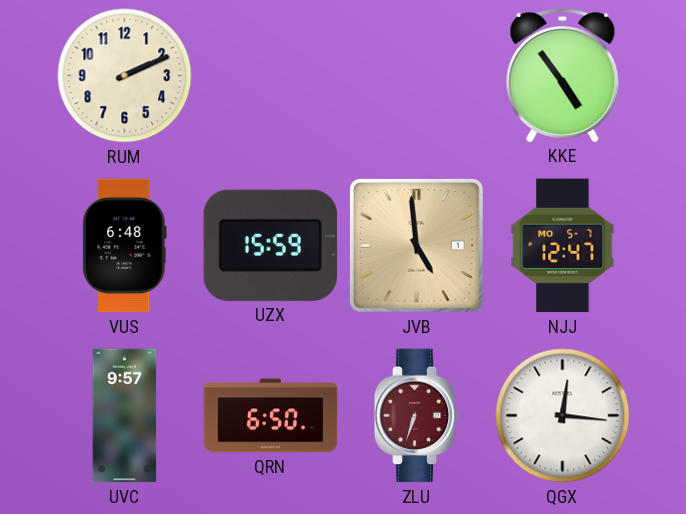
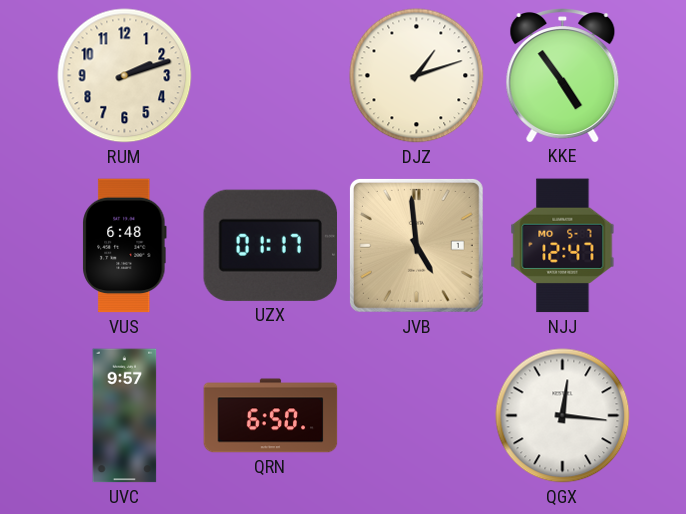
RUM: 2:11 -> 2:12
DJZ: none -> 1:12
UZX: 15:59 -> 01:17
ZLU: 6:33 -> none
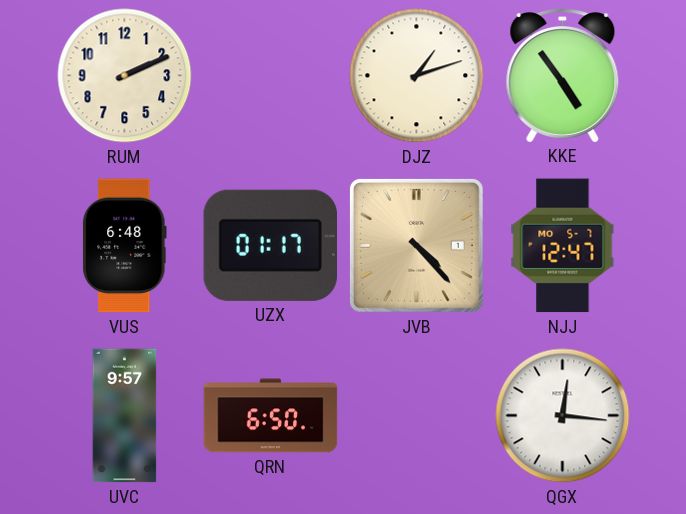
RUM: 2:12 -> 2:11
JVB: 4:59 -> 4:23
